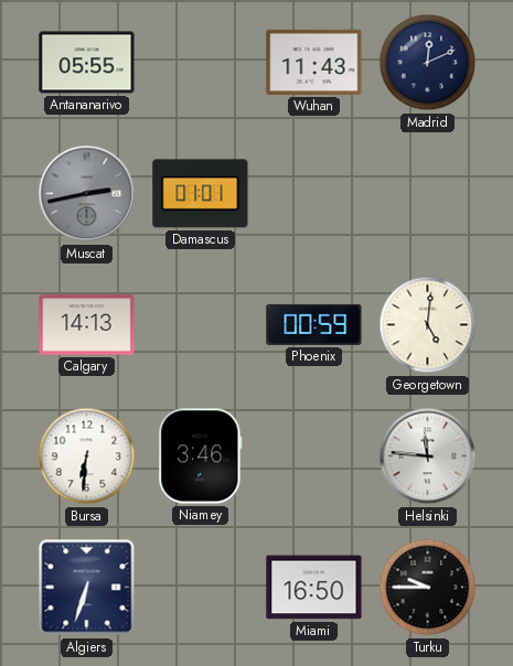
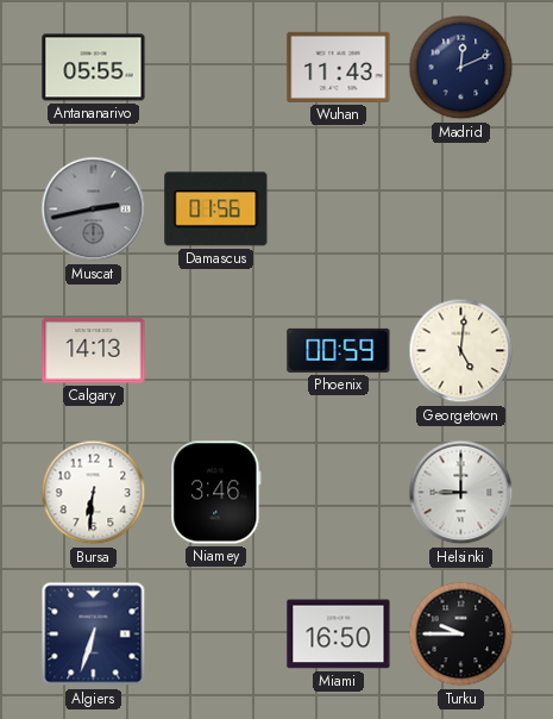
Damascus: 01:01 -> 01:56
Helsinki: 11:46 -> 9:00
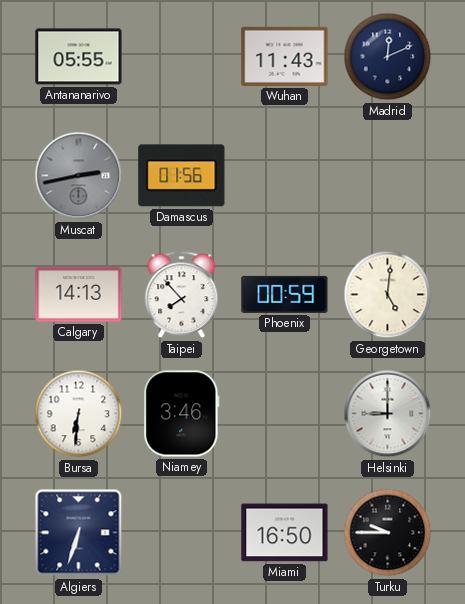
Taipei: none -> 7:53
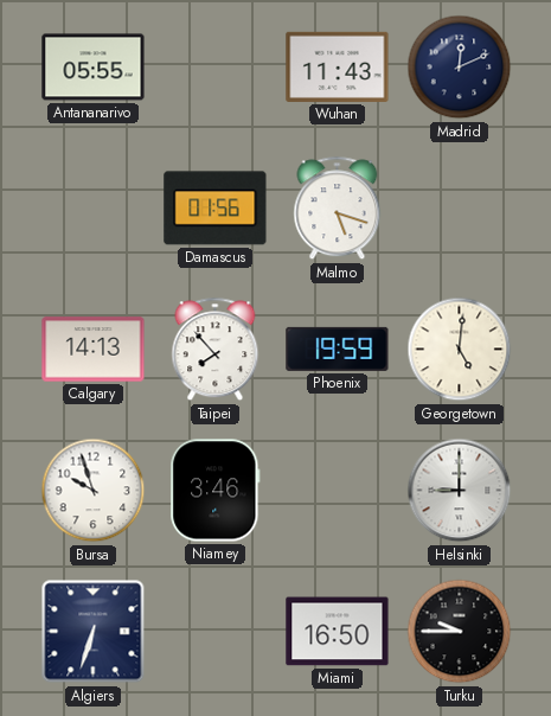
Muscat: 2:43 -> none
Malmo: none -> 5:18
Phoenix: 00:59 -> 19:59
Bursa: 6:31 -> 9:57
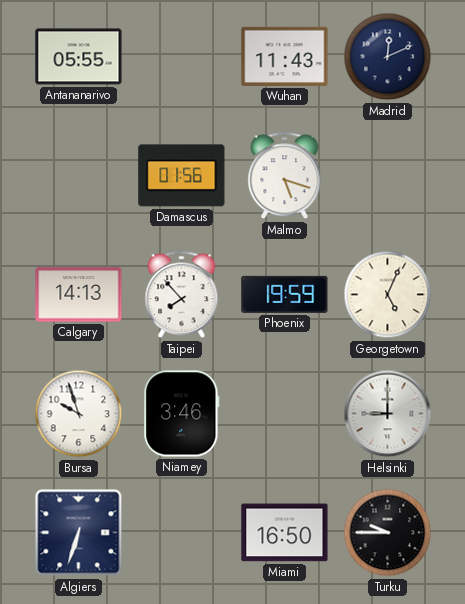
Georgetown: 5:01 -> 5:04
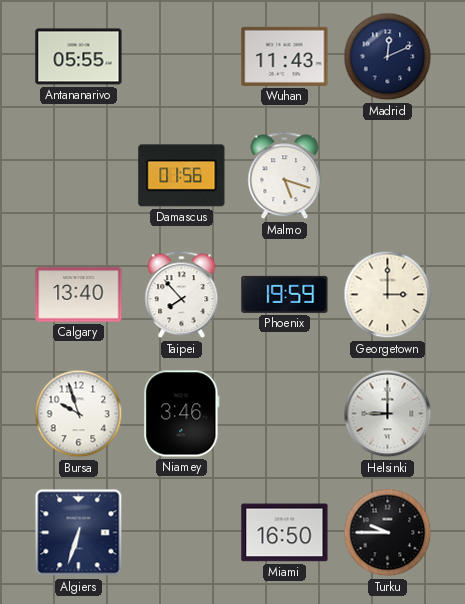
Calgary: 14:13 -> 13:40
Georgetown: 5:04 -> 3:00
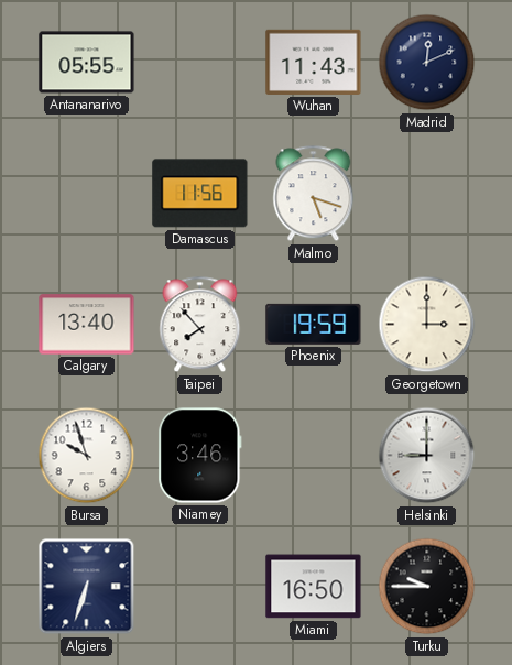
Damascus: 01:56 -> 11:56
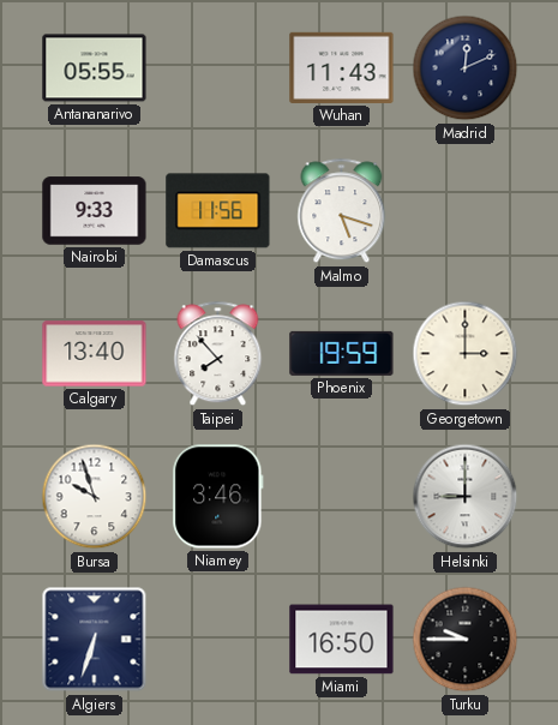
Nairobi: none -> 9:33
